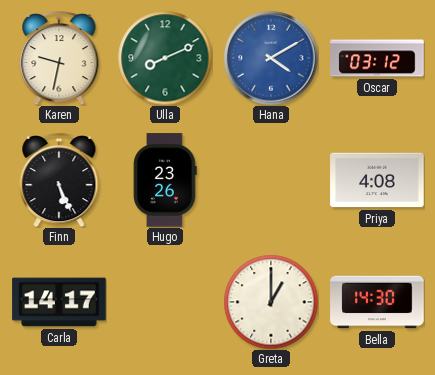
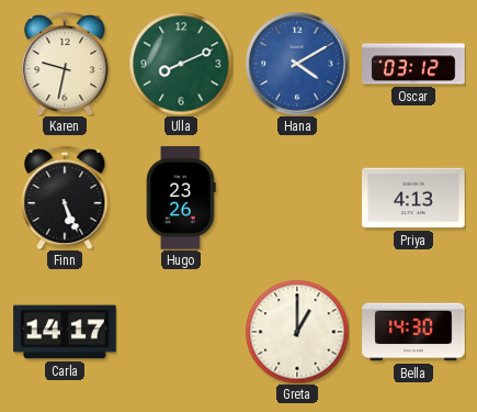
Priya: 4:08 -> 4:13
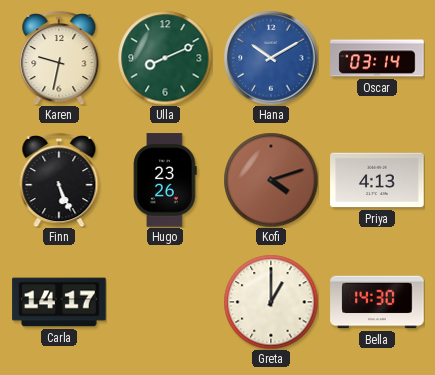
Hana: 4:10 -> 10:10
Oscar: 03:12 -> 03:14
Kofi: none -> 4:12
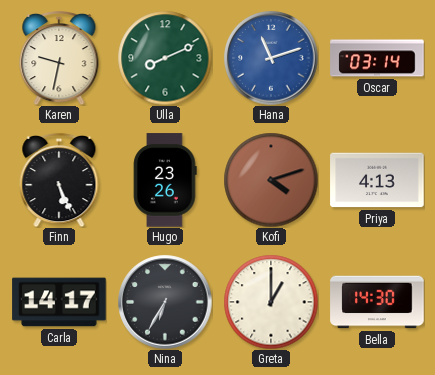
Hana: 10:10 -> 11:12
Nina: none -> 6:35
